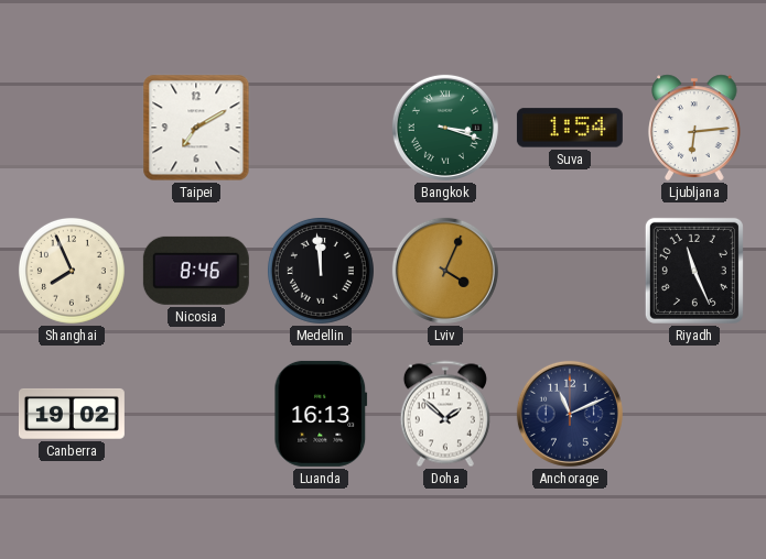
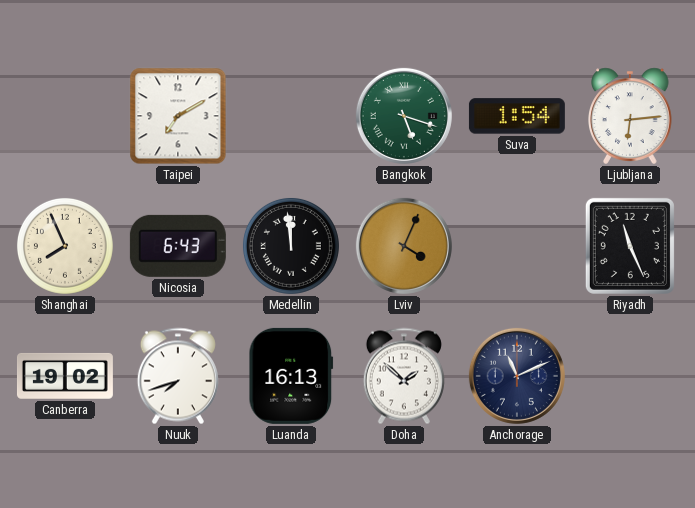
Bangkok: 3:18 -> 5:18
Nicosia: 8:46 -> 6:43
Nuuk: none -> 7:42
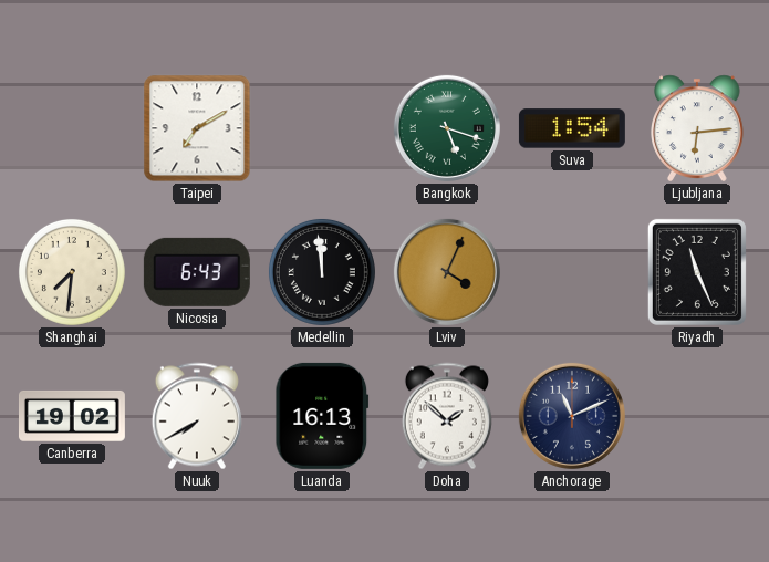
Shanghai: 7:56 -> 7:31
Nuuk: 7:42 -> 7:40
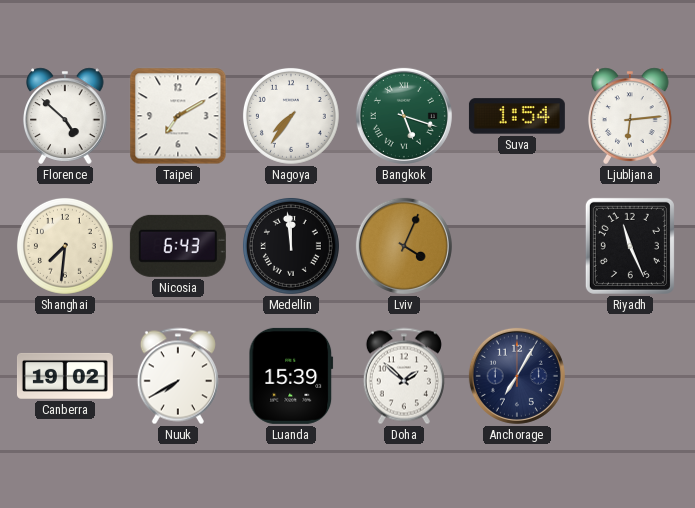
Florence: none -> 4:52
Nagoya: none -> 7:36
Luanda: 16:13 -> 15:39
Anchorage: 11:11 -> 7:05
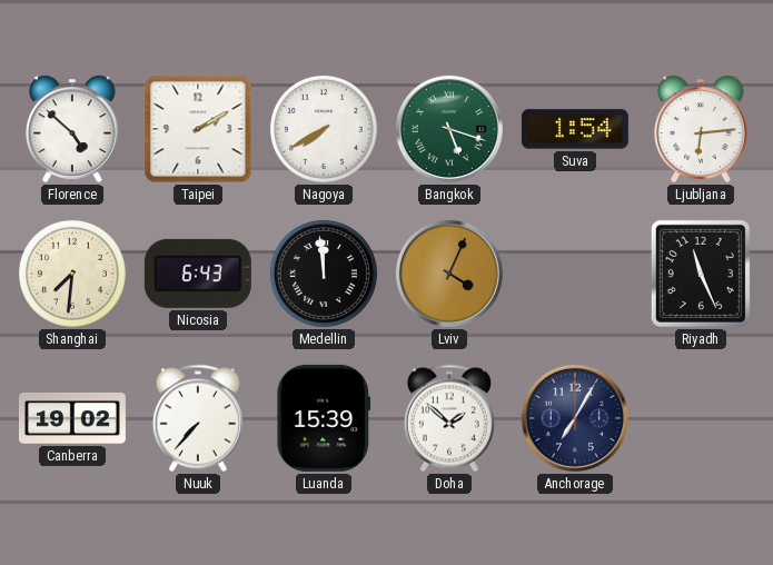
Taipei: 7:10 -> 2:10
Nagoya: 7:36 -> 7:40
Nuuk: 7:40 -> 7:37
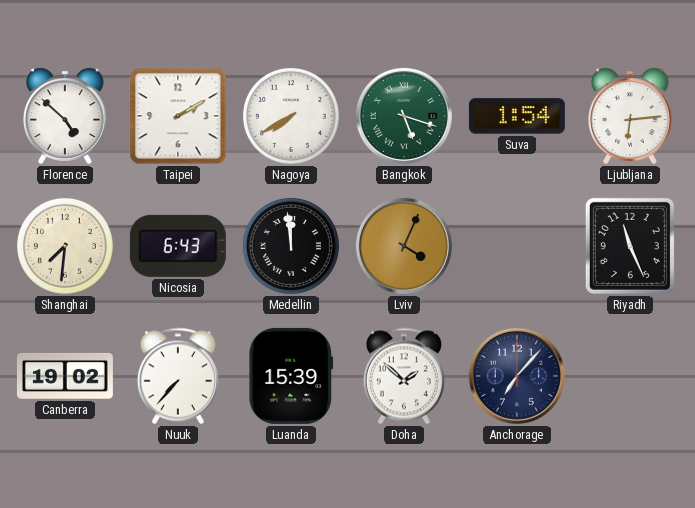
Anchorage: 7:05 -> 7:07
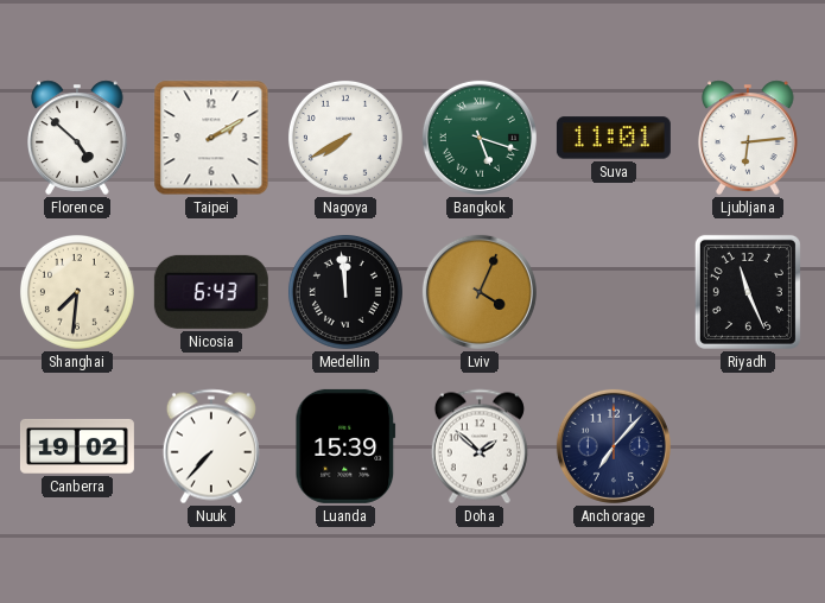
Suva: 1:54 -> 11:01
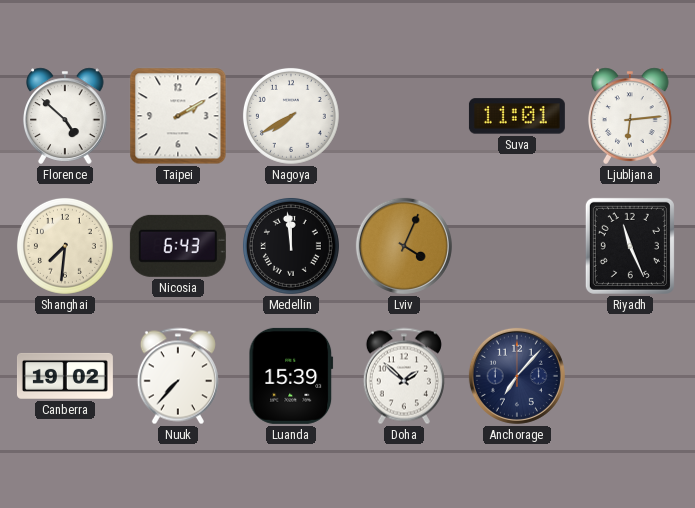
Bangkok: 5:18 -> none
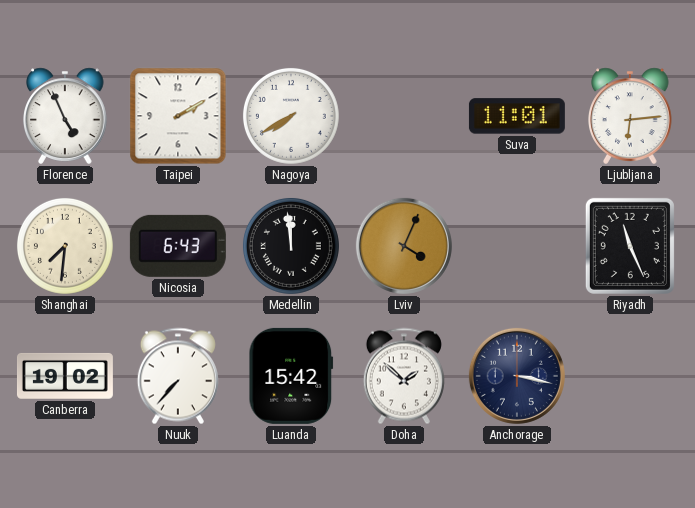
Florence: 4:52 -> 4:56
Luanda: 15:39 -> 15:42
Anchorage: 7:07 -> 3:17
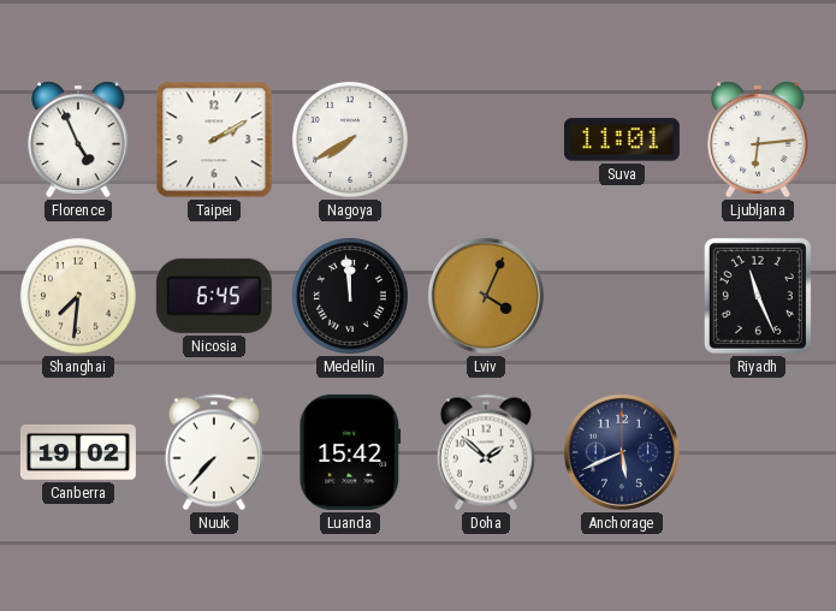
Nicosia: 6:43 -> 6:45
Anchorage: 3:17 -> 5:41
